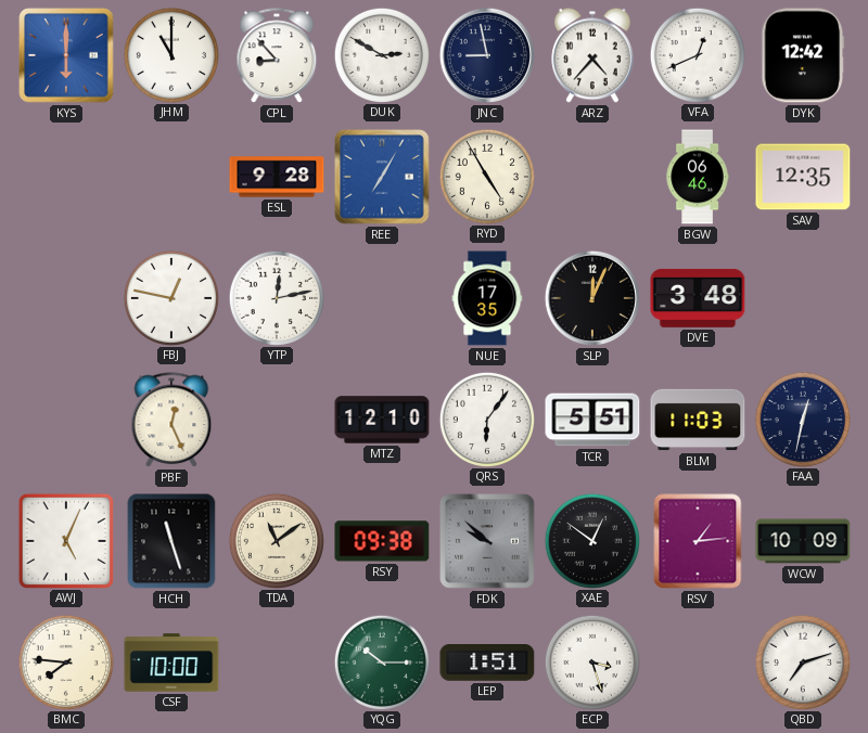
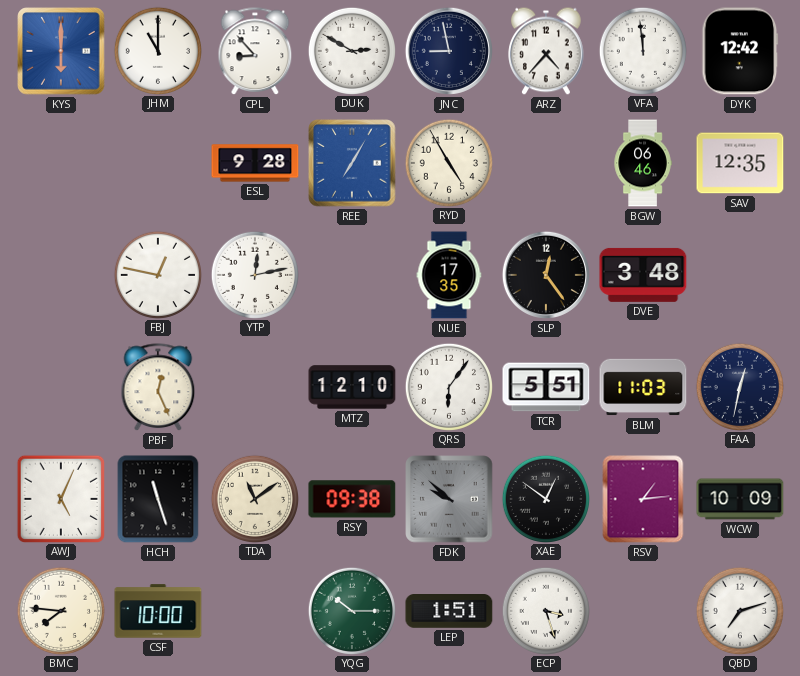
VFA: 12:41 -> 11:59
SLP: 12:04 -> 12:24
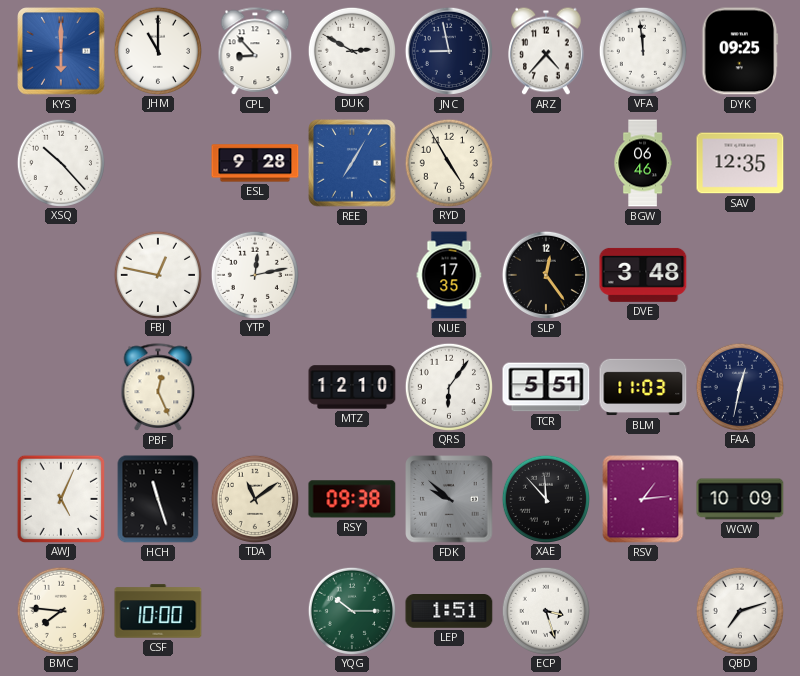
DYK: 12:42 -> 09:25
XSQ: none -> 10:23
XAE: 12:51 -> 11:53
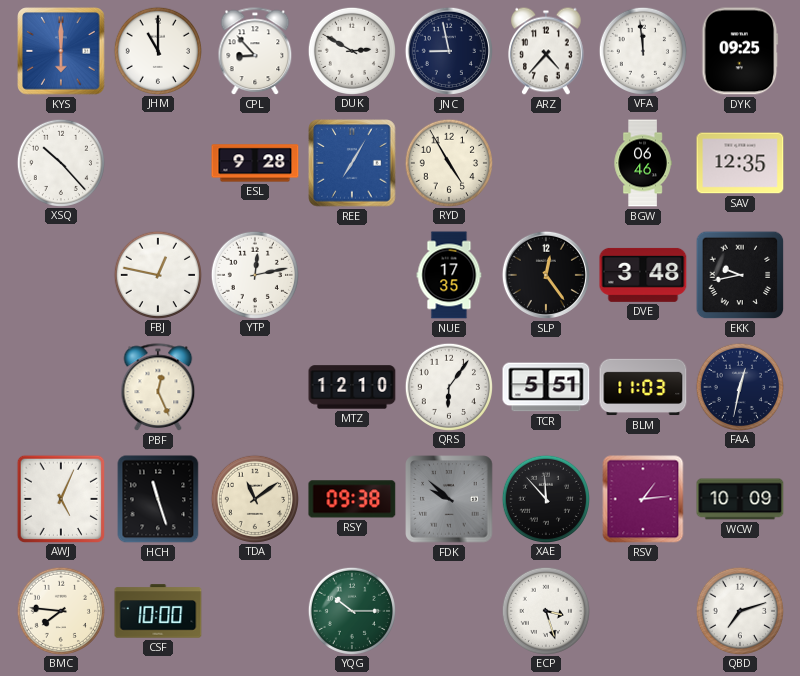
EKK: none -> 9:43
LEP: 1:51 -> none
